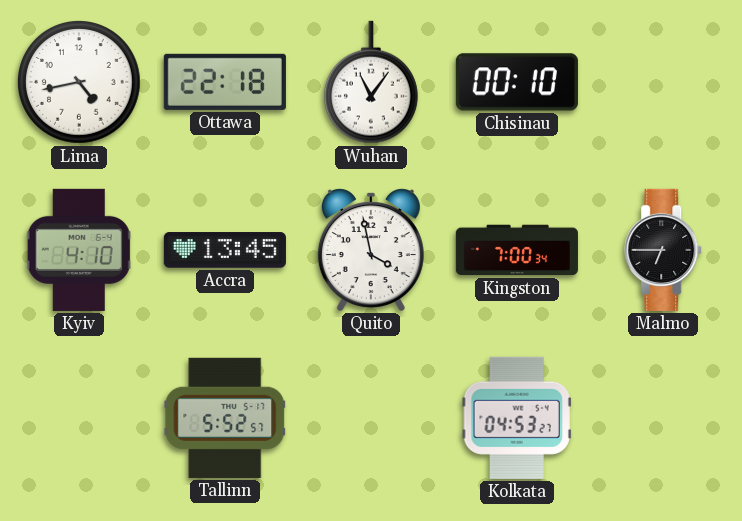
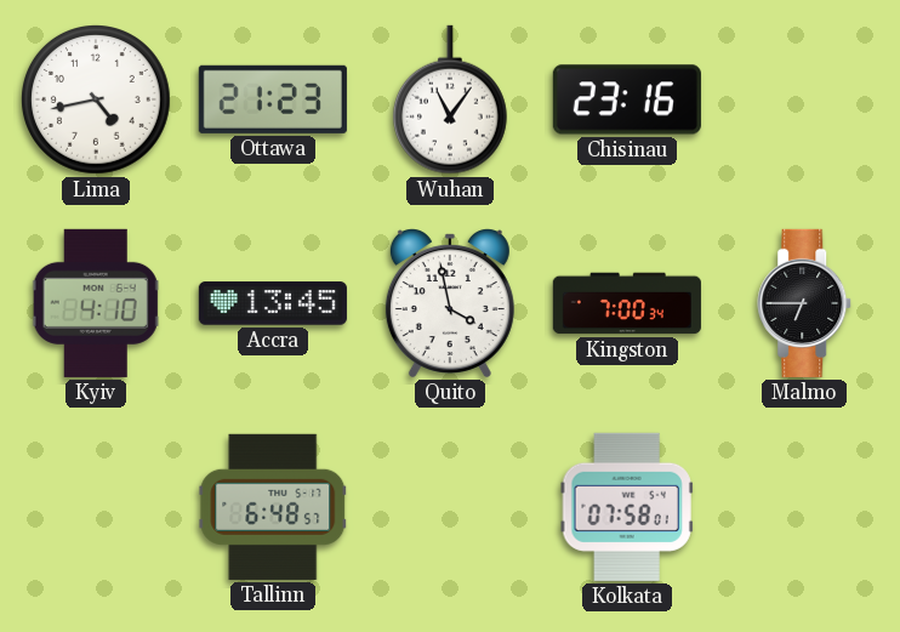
Ottawa: 22:18 -> 21:23
Chisinau: 00:10 -> 23:16
Tallinn: 5:52 -> 6:48
Kolkata: 04:53 -> 07:58
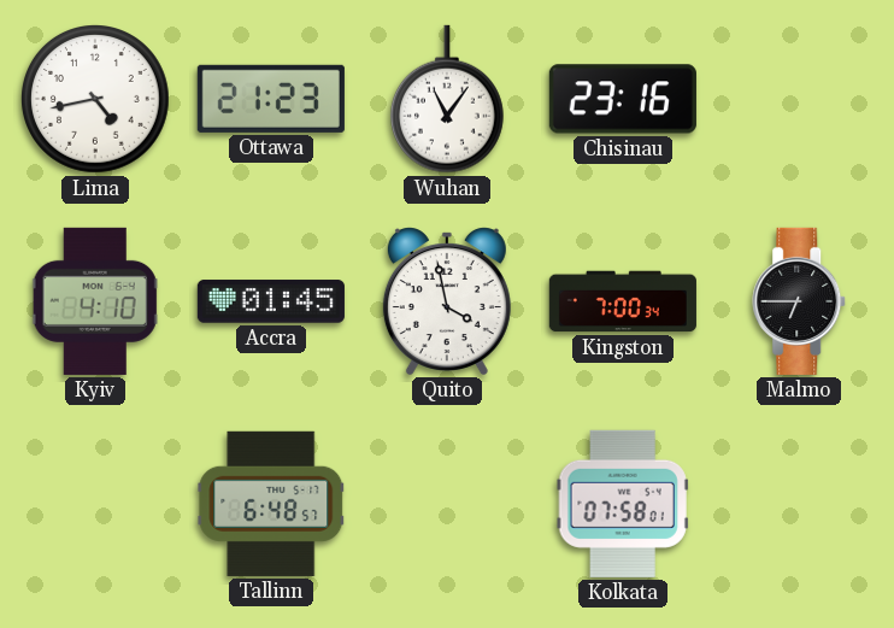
Accra: 13:45 -> 01:45
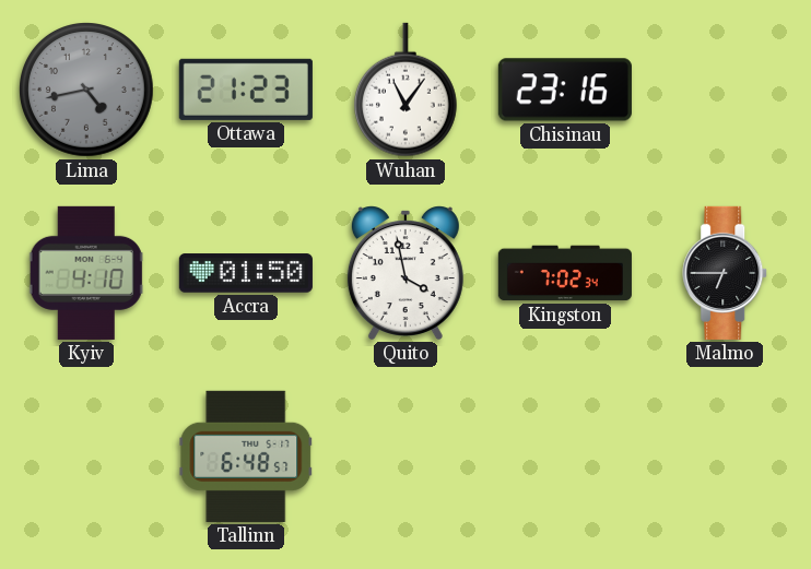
Lima dial: white -> grey
Accra: 01:45 -> 01:50
Kingston: 7:00 -> 7:02
Kolkata: 07:58 -> none
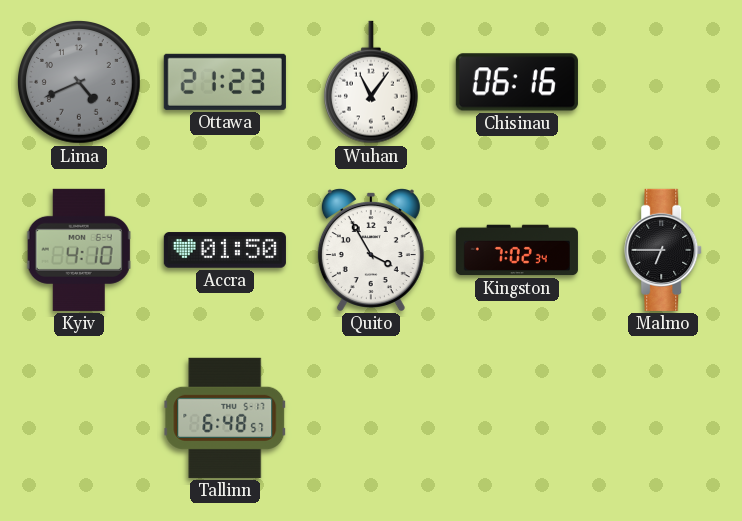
Lima: 4:43 -> 4:41
Chisinau: 23:16 -> 06:16
Quito: 3:58 -> 3:55
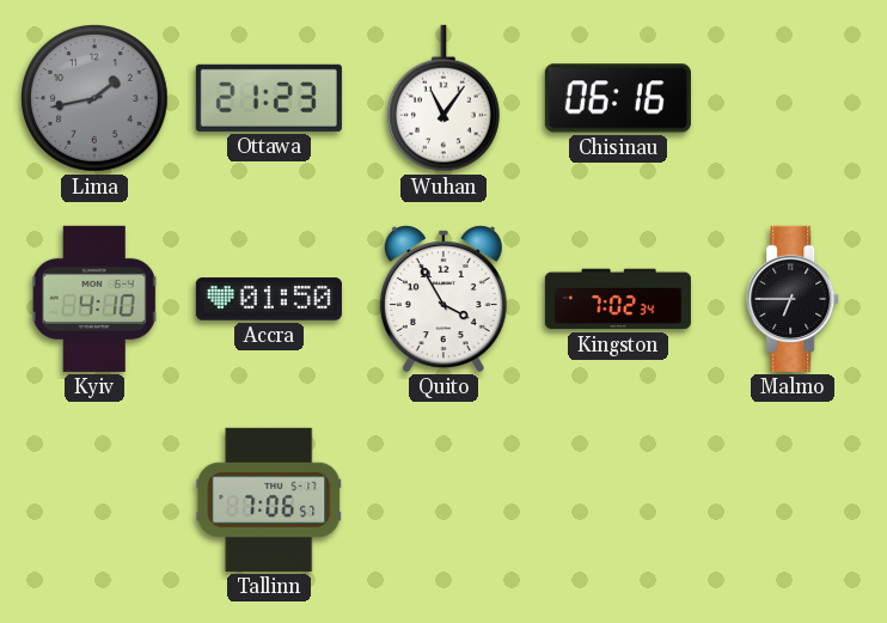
Lima: 4:41 -> 1:43
Tallinn: 6:48 -> 7:06
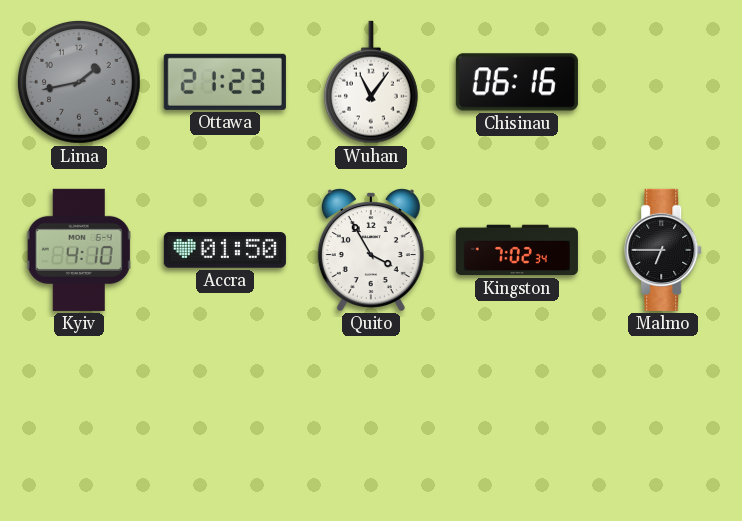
Tallinn: 7:06 -> none
